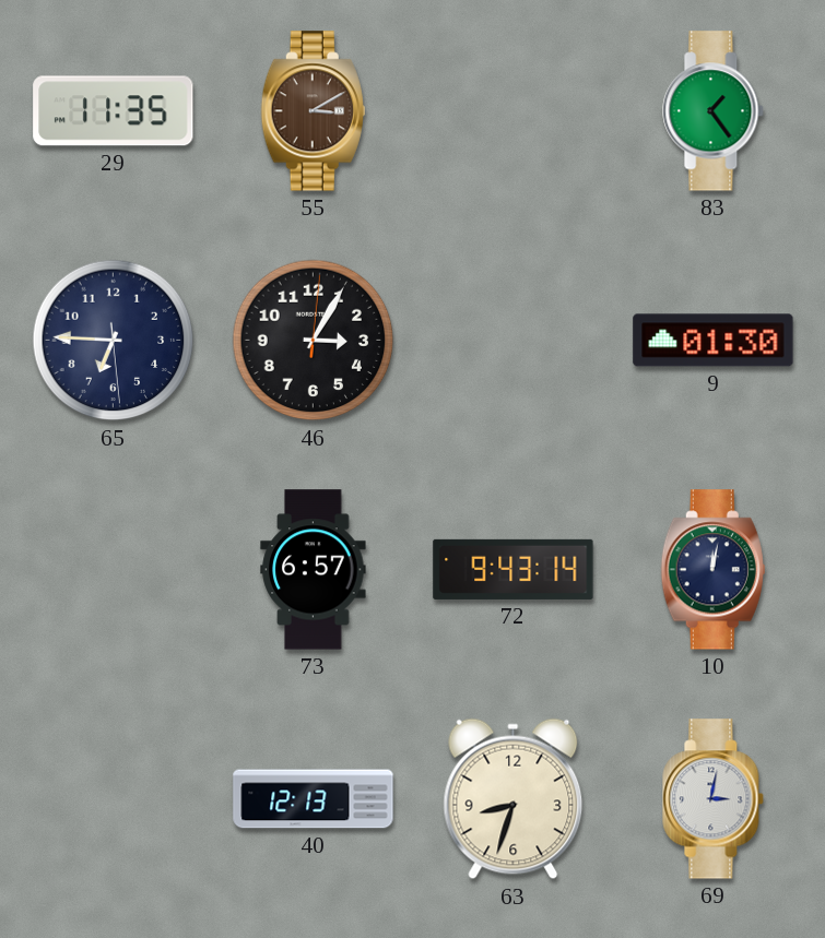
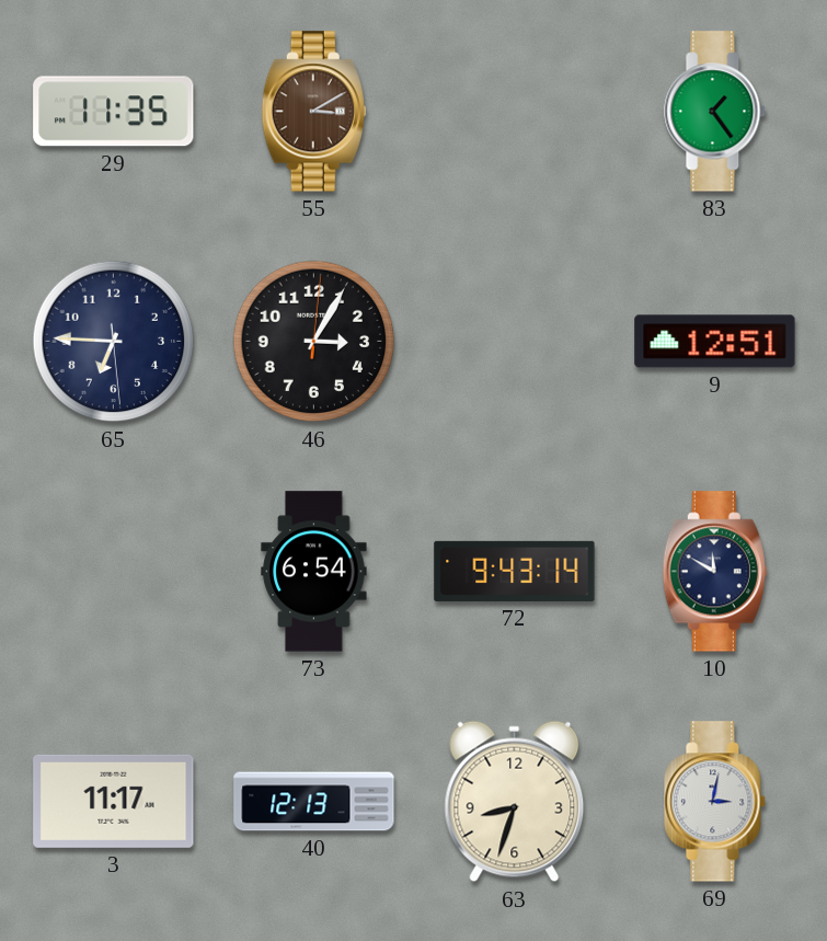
9: 01:30 -> 12:51
73: 6:57 -> 6:54
10: 12:02 -> 11:50
3: none -> 11:17
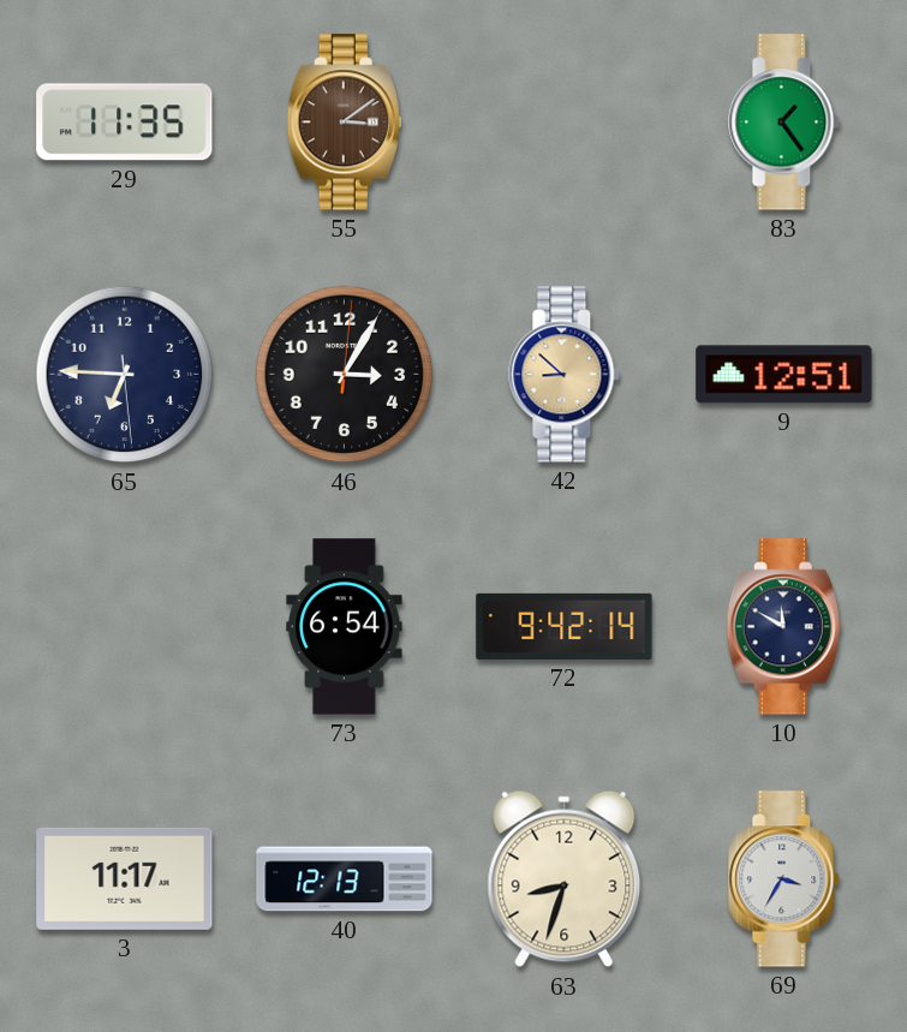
55: 3:10 -> 3:09
42: none -> 8:52
72: 9:43 -> 9:42
69: 3:02 -> 3:35
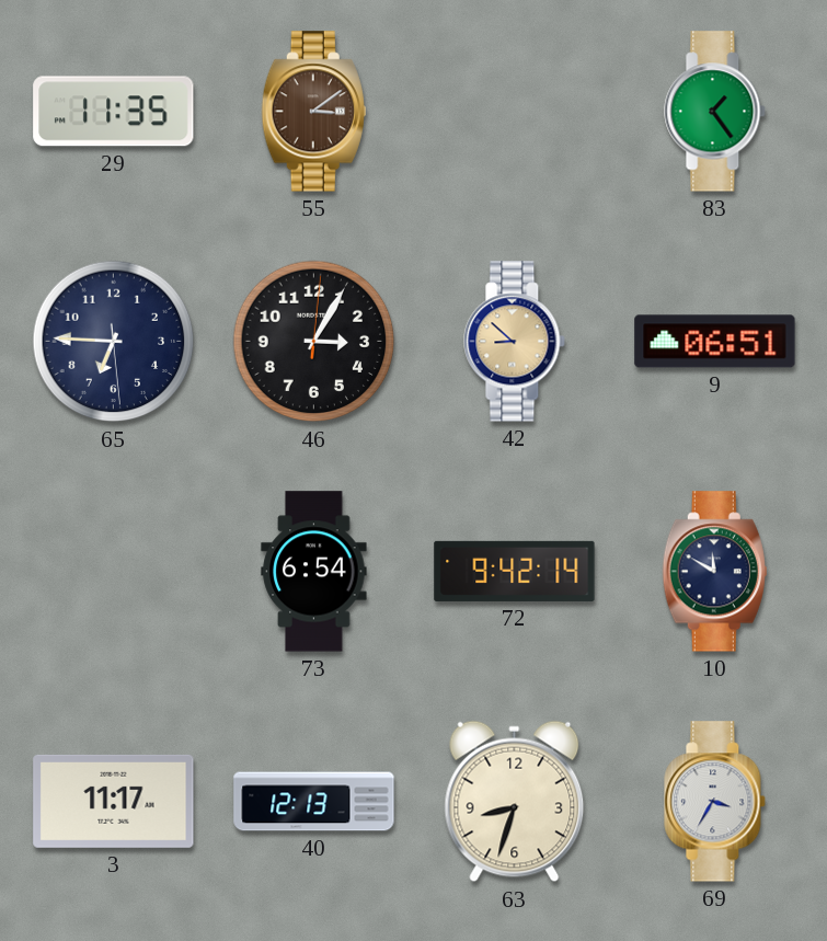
9: 12:51 -> 06:51
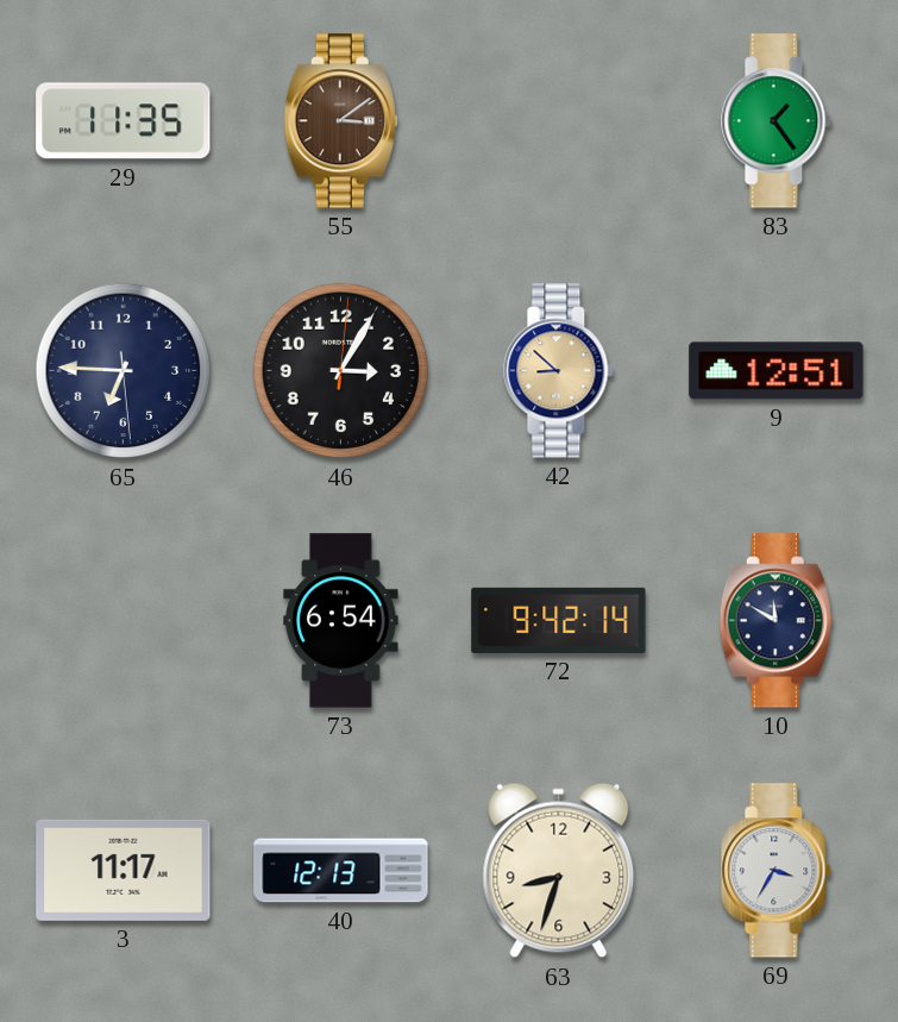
9: 06:51 -> 12:51
